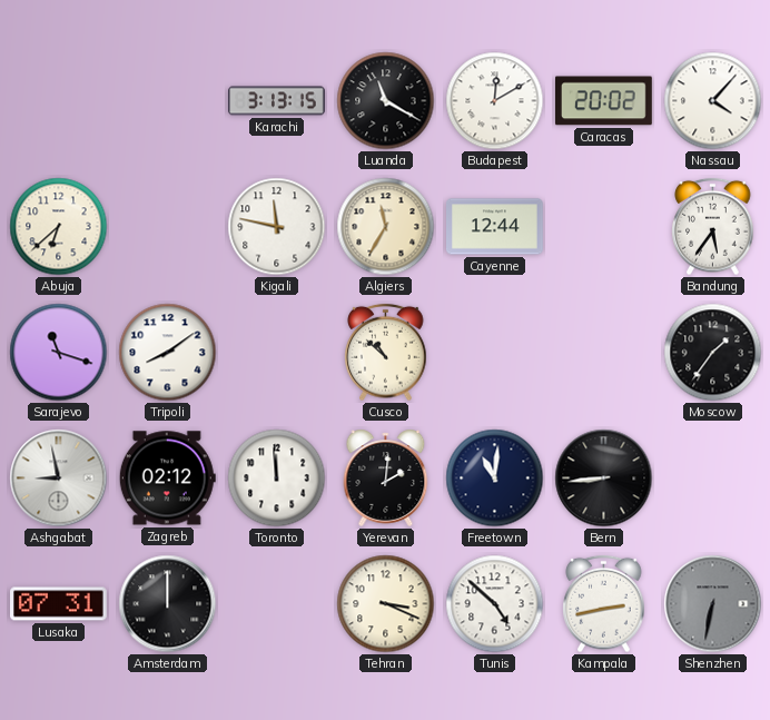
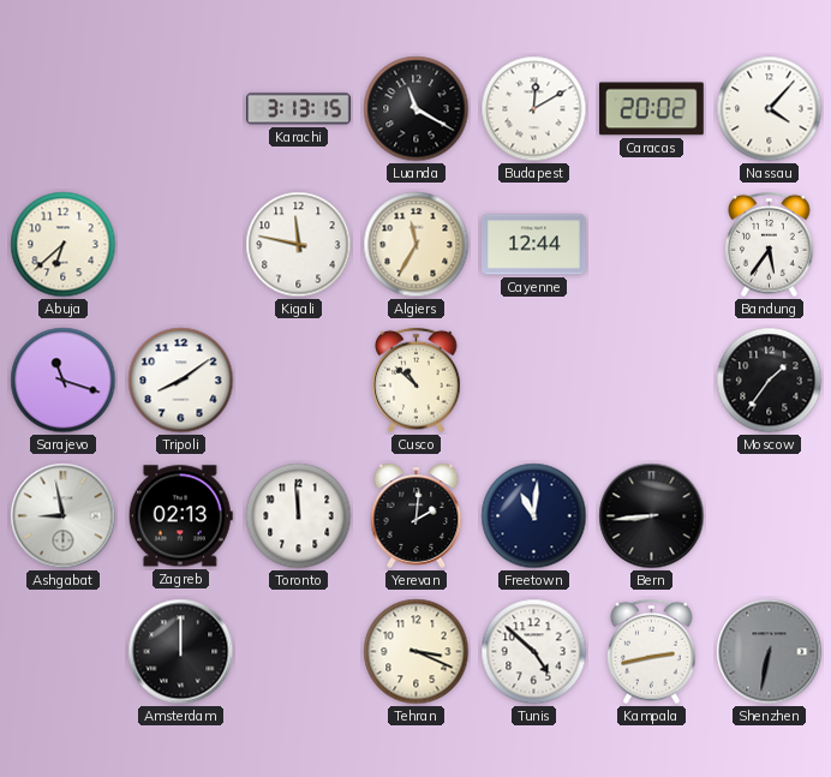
Zagreb: 02:12 -> 02:13
Lusaka: 07:31 -> none
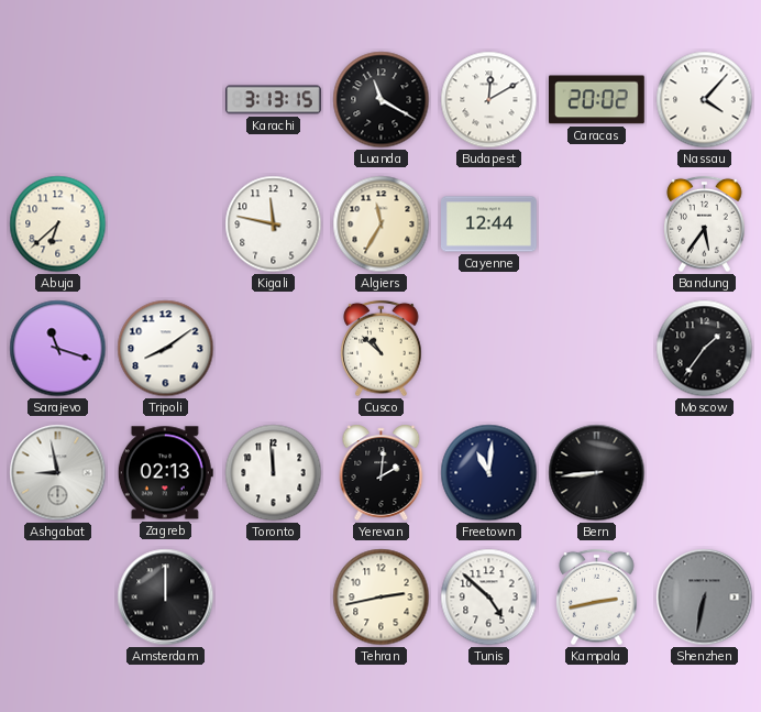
Tehran: 3:19 -> 2:43
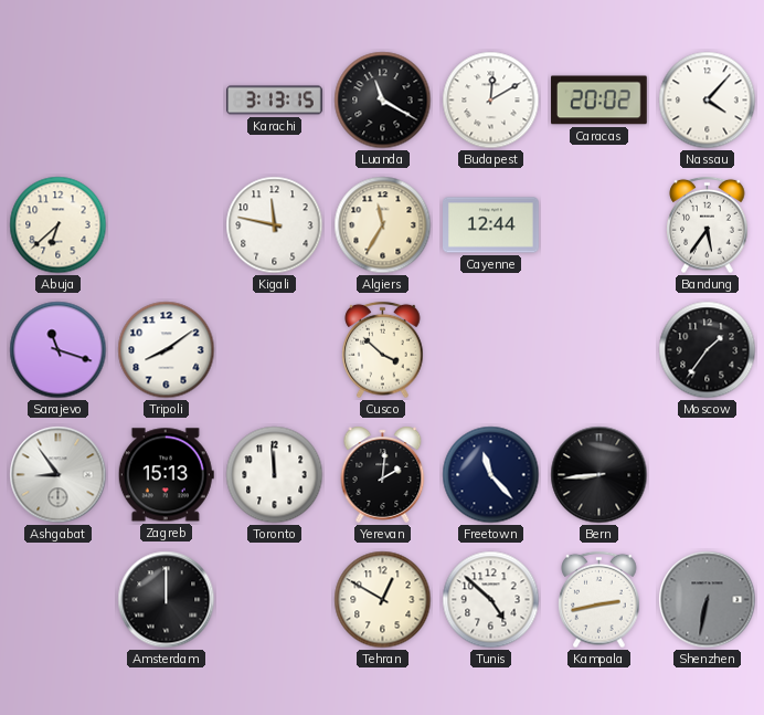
Cusco: 10:52 -> 3:52
Ashgabat: 8:58 -> 8:54
Zagreb: 02:13 -> 15:13
Freetown: 11:01 -> 11:23
Tehran: 2:43 -> 12:50
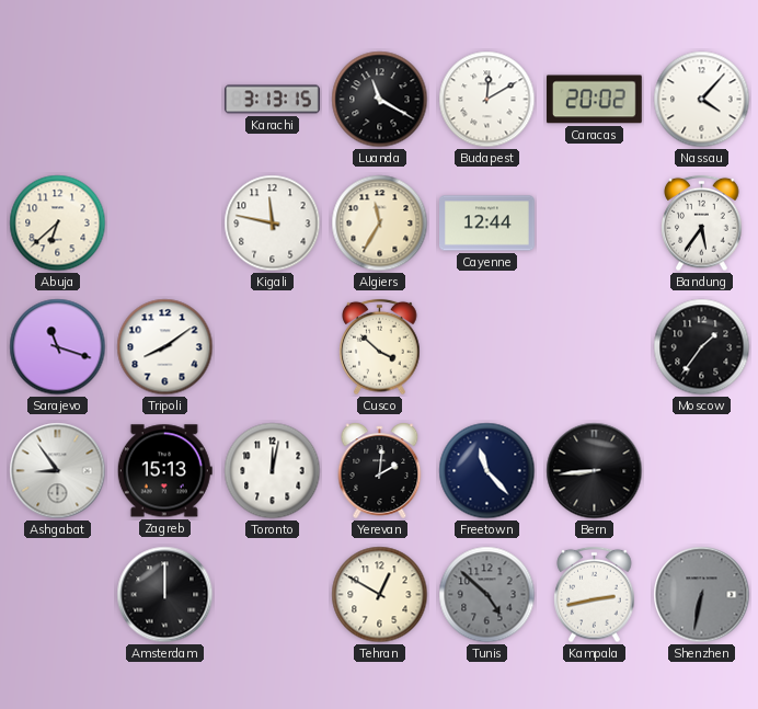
Toronto: 11:59 -> 12:02
Tunis dial: white -> grey
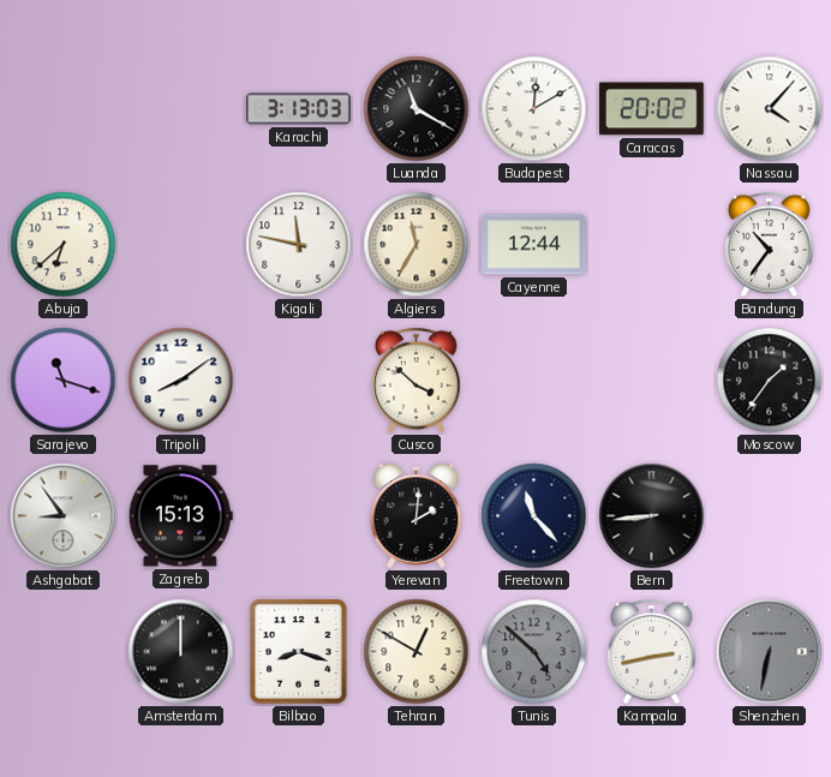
Karachi: 3:13:15 -> 3:13:03
Bandung: 5:36 -> 10:36
Toronto: 12:02 -> none
Bilbao: none -> 8:18
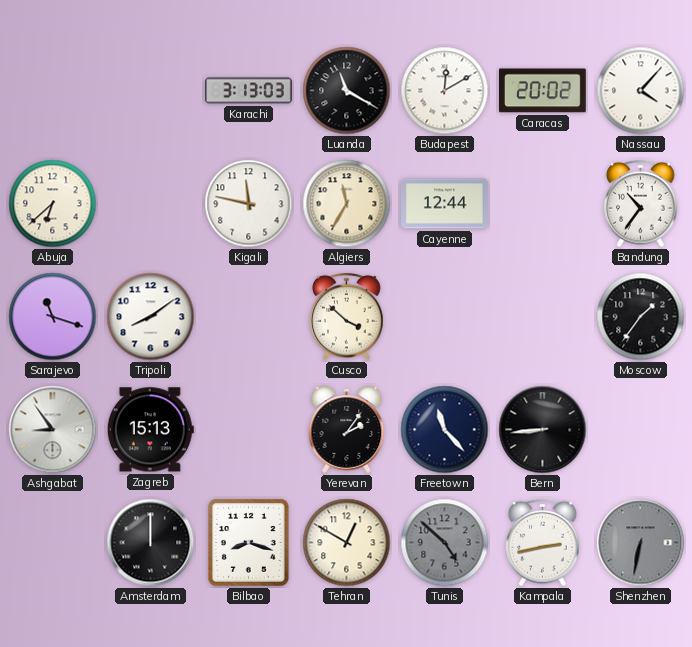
Yerevan: 2:01 -> 2:06
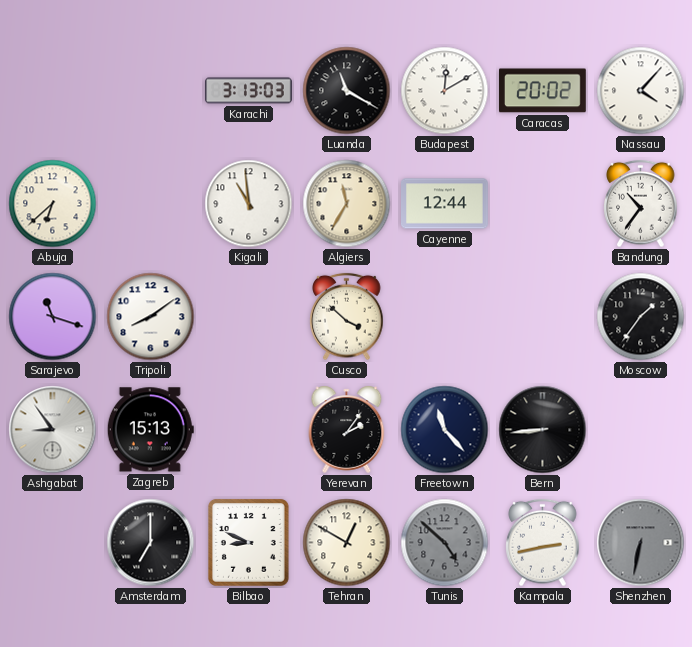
Kigali: 11:47 -> 10:59
Amsterdam: 12:00 -> 7:00
Bilbao: 8:18 -> 8:49
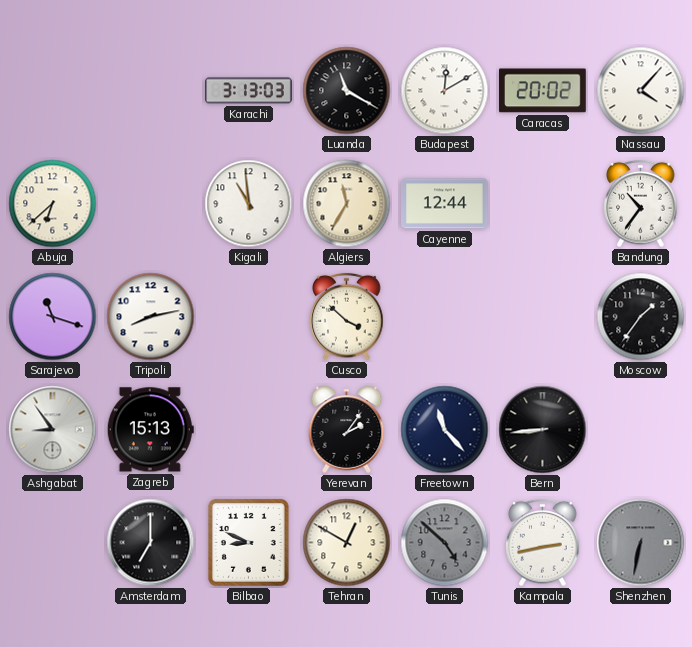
Tripoli: 8:09 -> 8:13
